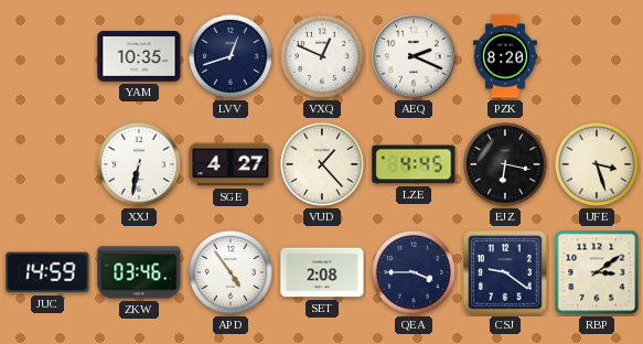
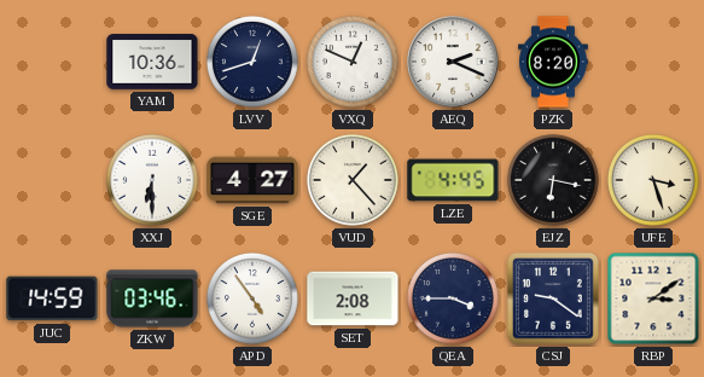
YAM: 10:35 -> 10:36
XXJ: 6:32 -> 6:30
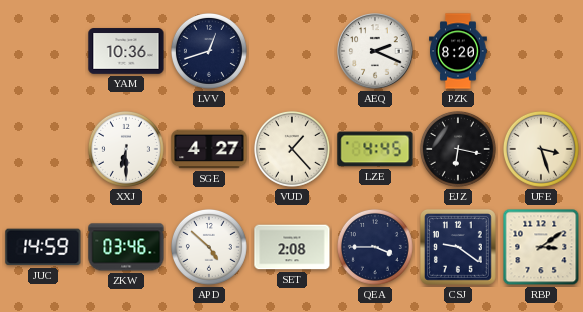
VXQ: 12:49 -> none
APD: 4:54 -> 4:52
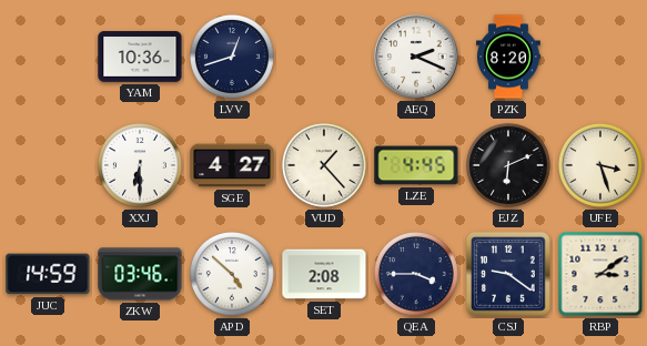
EJZ: 6:17 -> 6:11
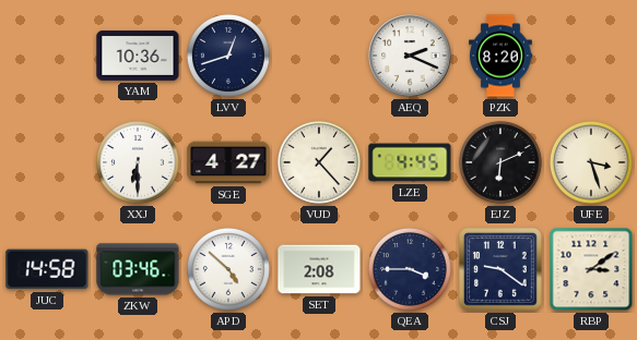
JUC: 14:59 -> 14:58
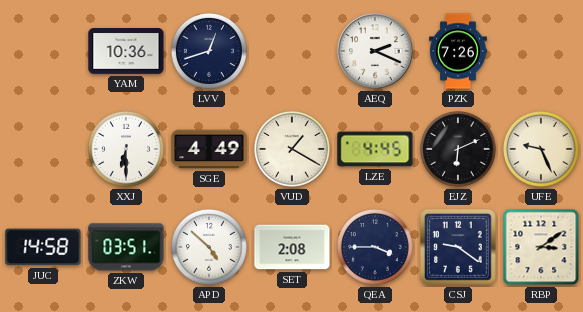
PZK: 8:20 -> 7:26
SGE: 4:27 -> 4:49
VUD: 1:23 -> 1:20
UFE: 3:27 -> 9:26
ZKW: 03:46 -> 03:51
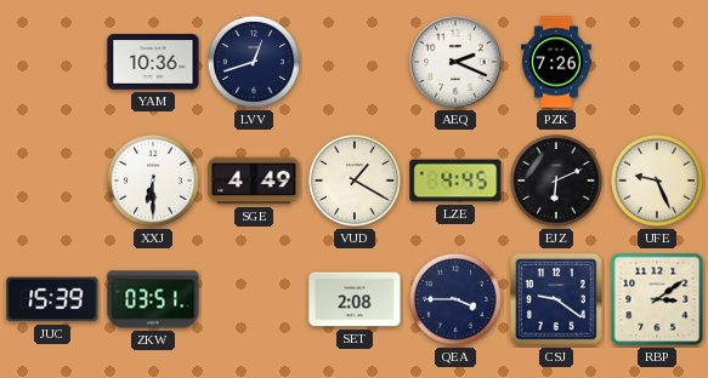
JUC: 14:58 -> 15:39
APD: 4:52 -> none
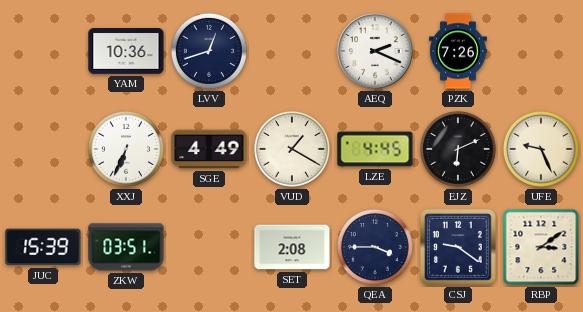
XXJ: 6:30 -> 6:34
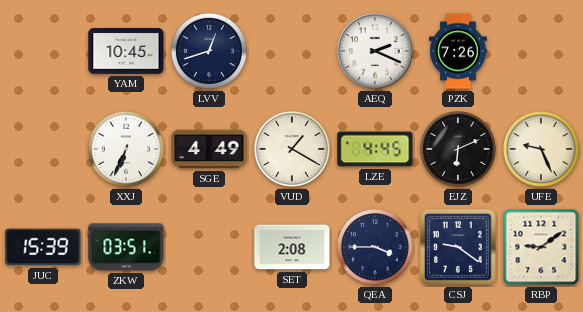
YAM: 10:36 -> 10:45
RBP: 3:09 -> 9:09
